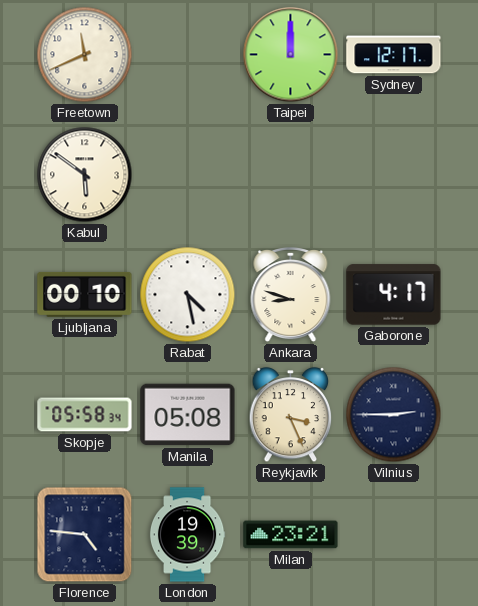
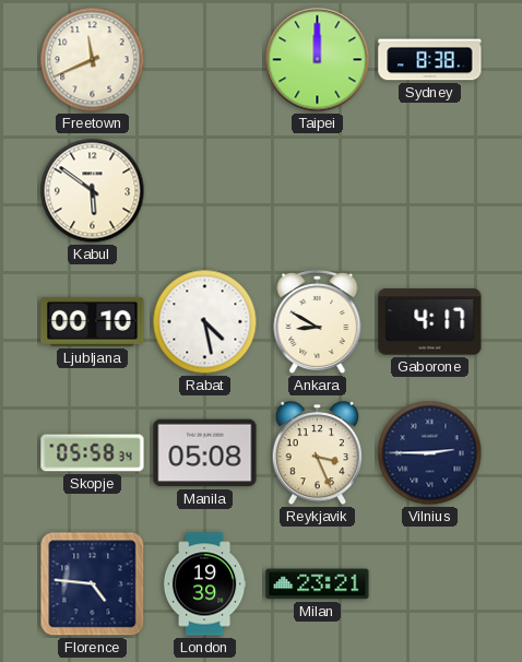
Sydney: 12:17 -> 8:38
Ankara: 8:48 -> 8:50
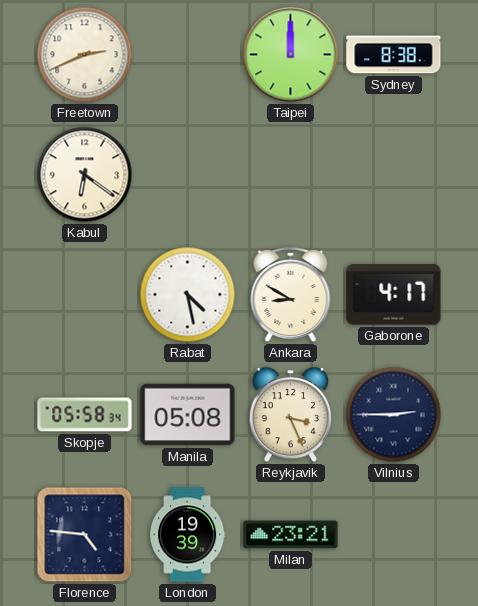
Freetown: 11:41 -> 2:41
Kabul: 5:51 -> 6:21
Ljubljana: 00:10 -> none
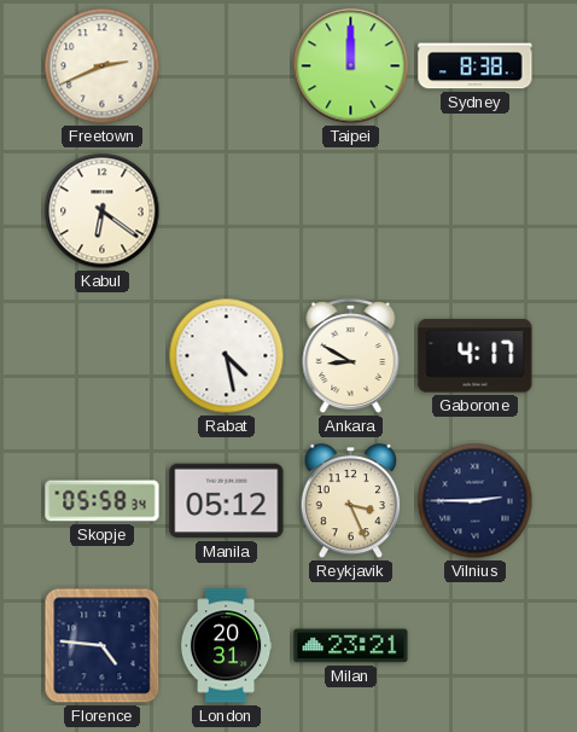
Manila: 05:08 -> 05:12
London: 19:39 -> 20:31
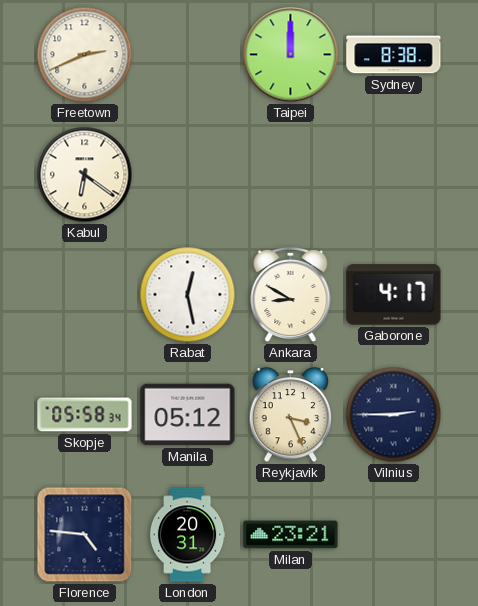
Rabat: 4:28 -> 12:28
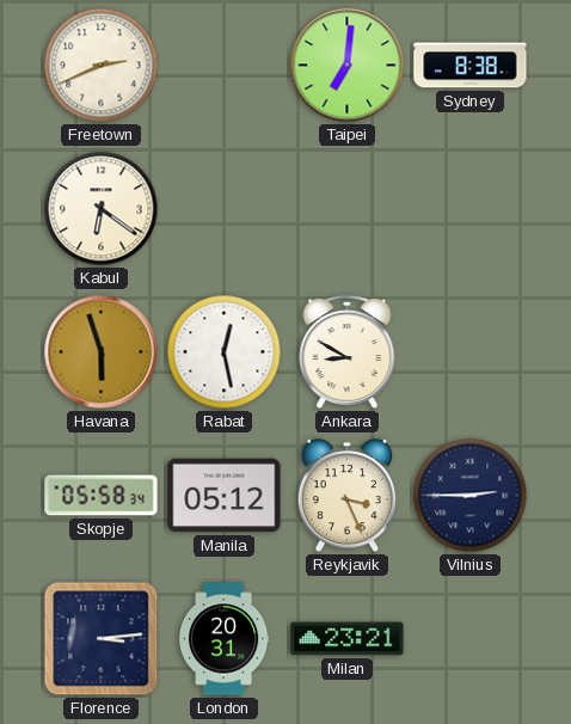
Taipei: 12:00 -> 7:01
Havana: none -> 5:57
Gaborone: 4:17 -> none
Florence: 4:46 -> 3:14
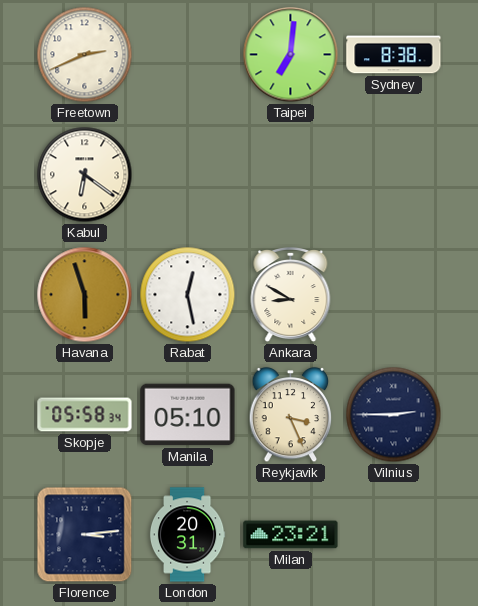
Manila: 05:12 -> 05:10
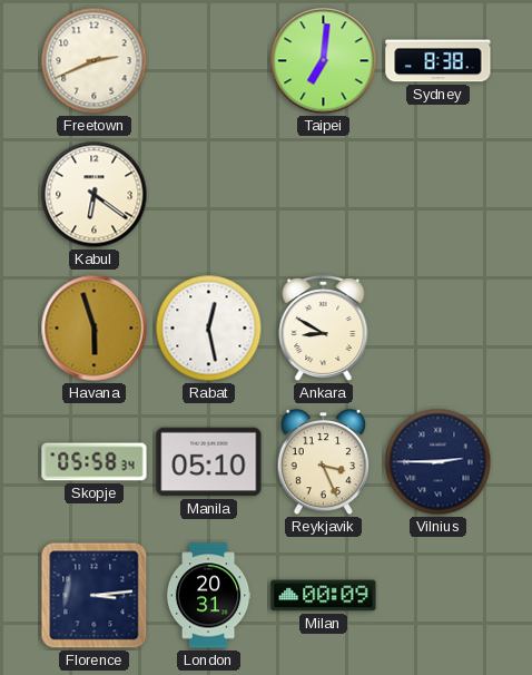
Milan: 23:21 -> 00:09
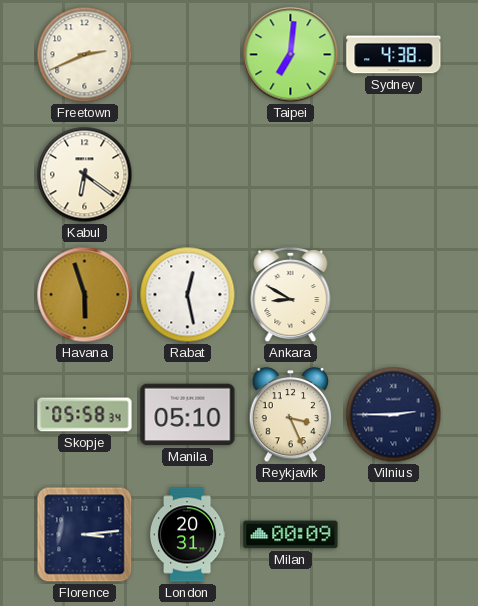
Sydney: 8:38 -> 4:38
